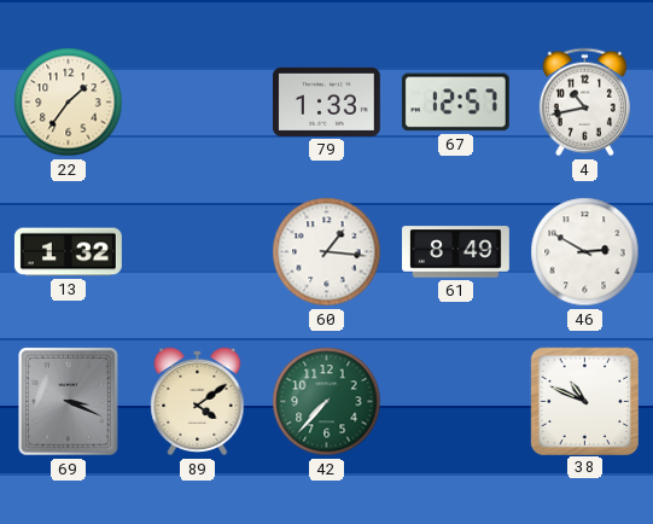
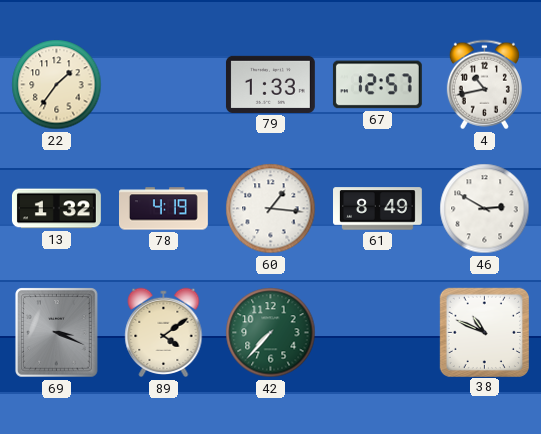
78: none -> 4:19
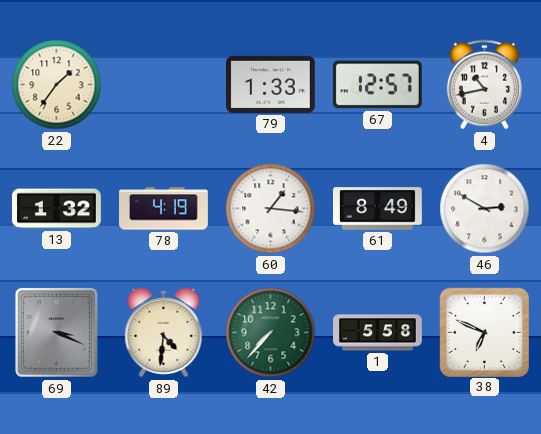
89: 4:09 -> 4:31
1: none -> 5:58
38: 10:49 -> 6:49
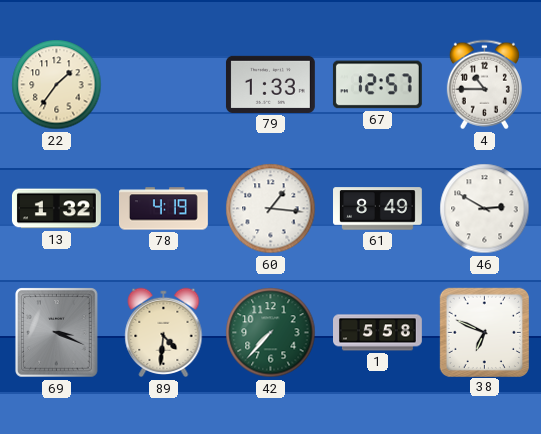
4: 10:43 -> 10:45
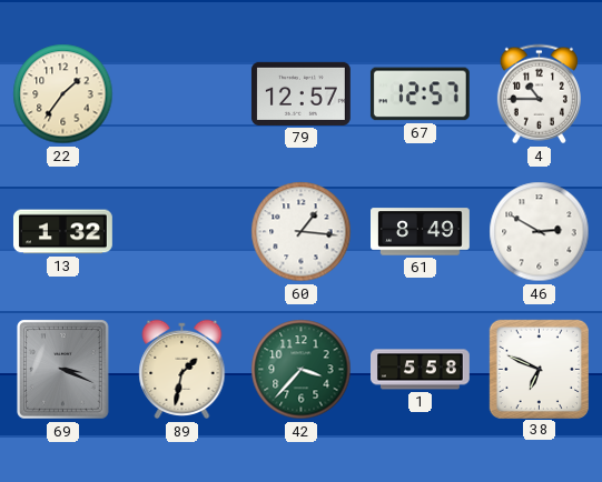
79: 1:33 -> 12:57
78: 4:19 -> none
89: 4:31 -> 1:32
42: 7:37 -> 3:37
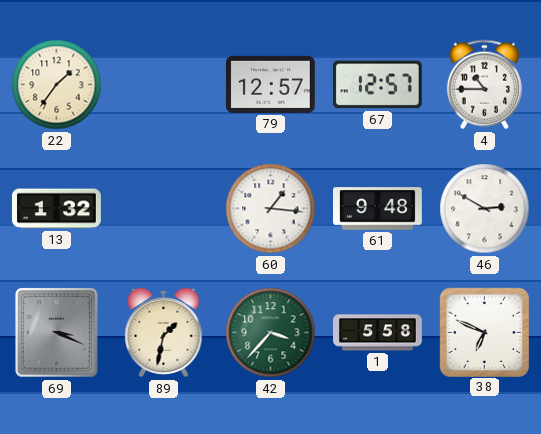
61: 8:49 -> 9:48
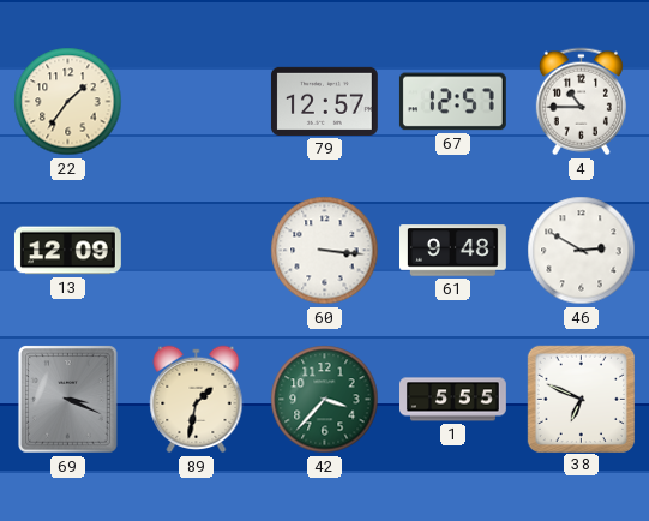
13: 1:32 -> 12:09
60: 1:16 -> 3:16
1: 5:58 -> 5:55
